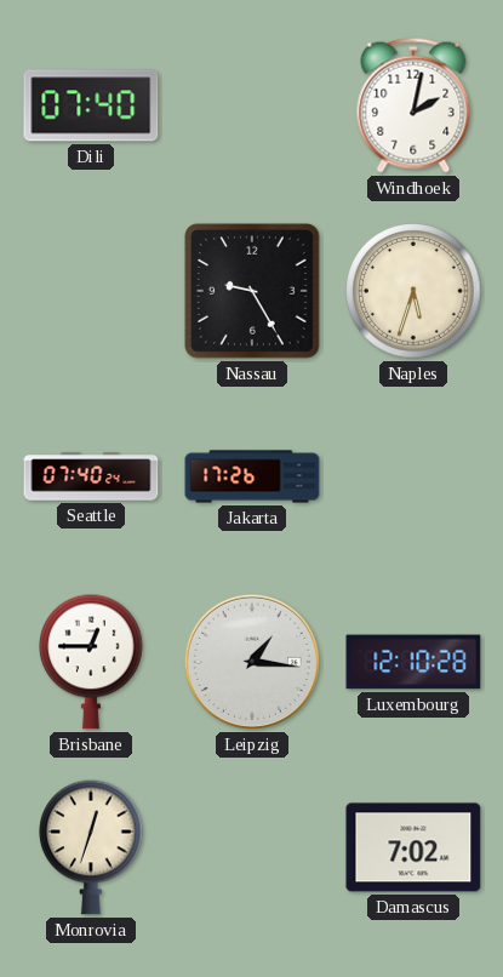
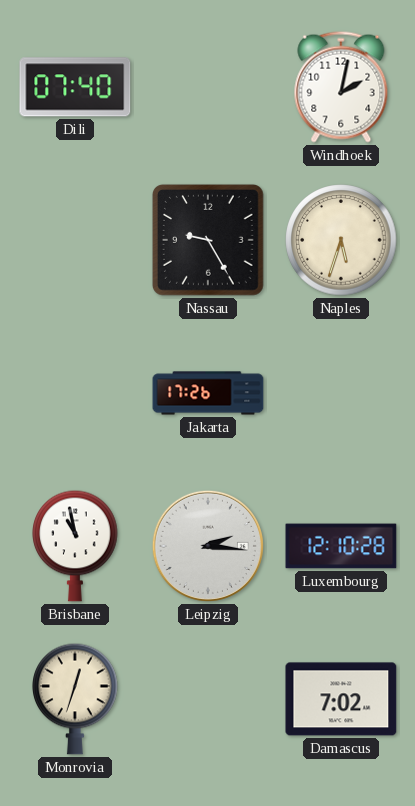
Seattle: 07:40 -> none
Brisbane: 12:45 -> 10:58
Leipzig: 1:16 -> 2:16
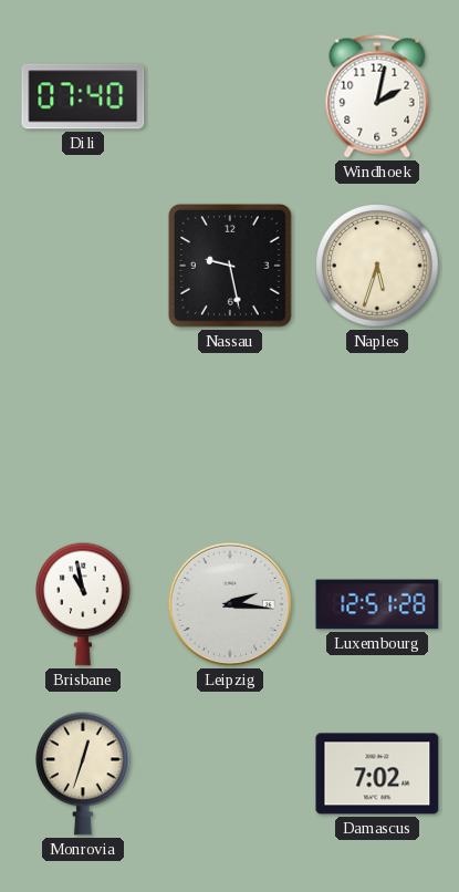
Nassau: 9:25 -> 9:28
Jakarta: 17:26 -> none
Luxembourg: 12:10 -> 12:51
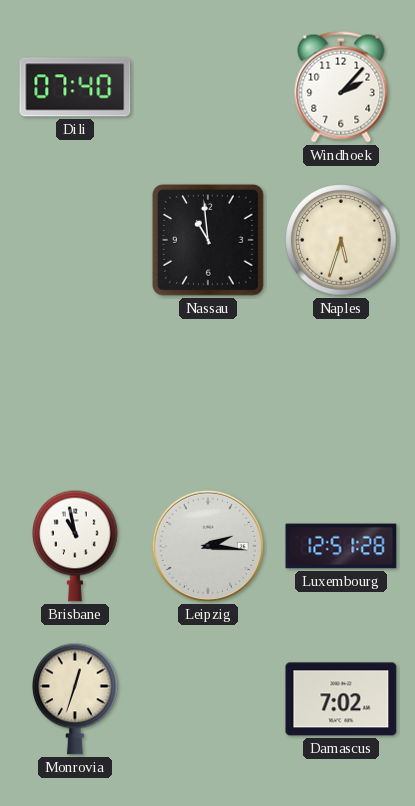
Windhoek: 2:02 -> 2:07
Nassau: 9:28 -> 10:59
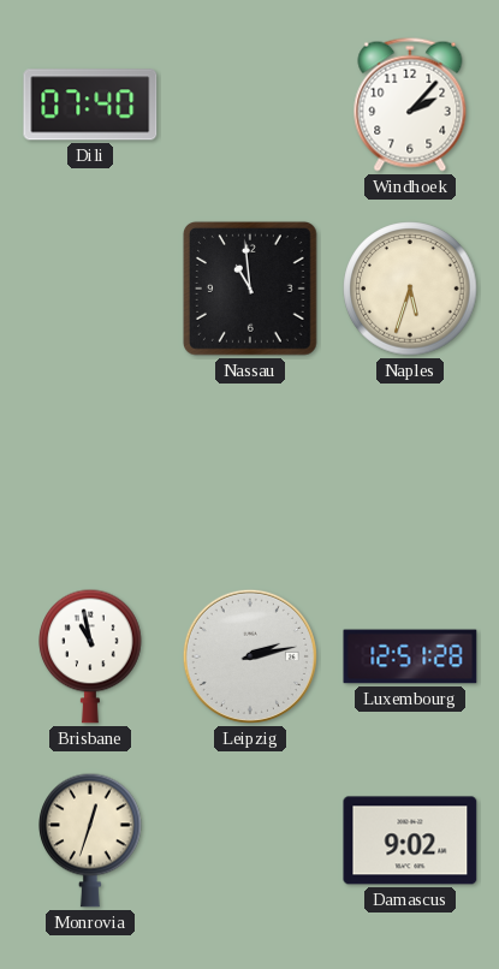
Leipzig: 2:16 -> 2:13
Damascus: 7:02 -> 9:02
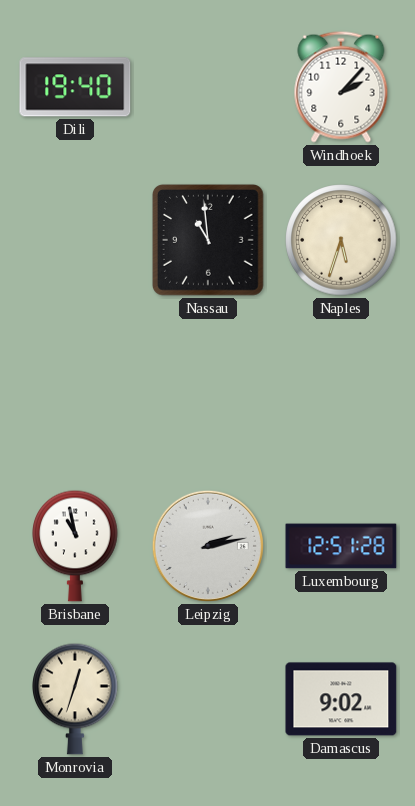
Dili: 07:40 -> 19:40
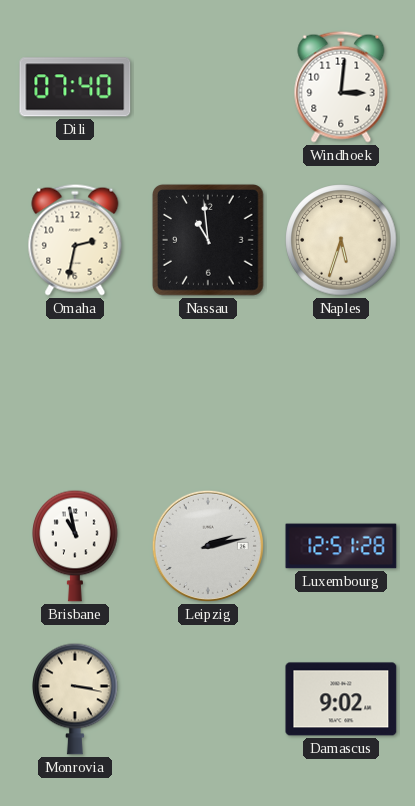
Dili: 19:40 -> 07:40
Windhoek: 2:07 -> 3:01
Omaha: none -> 2:32
Monrovia: 12:33 -> 3:17
